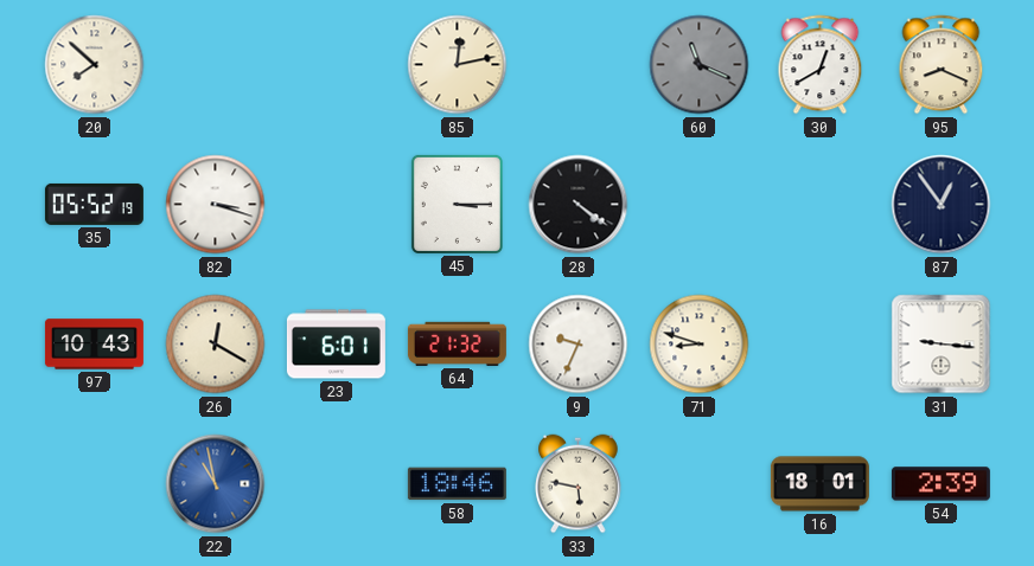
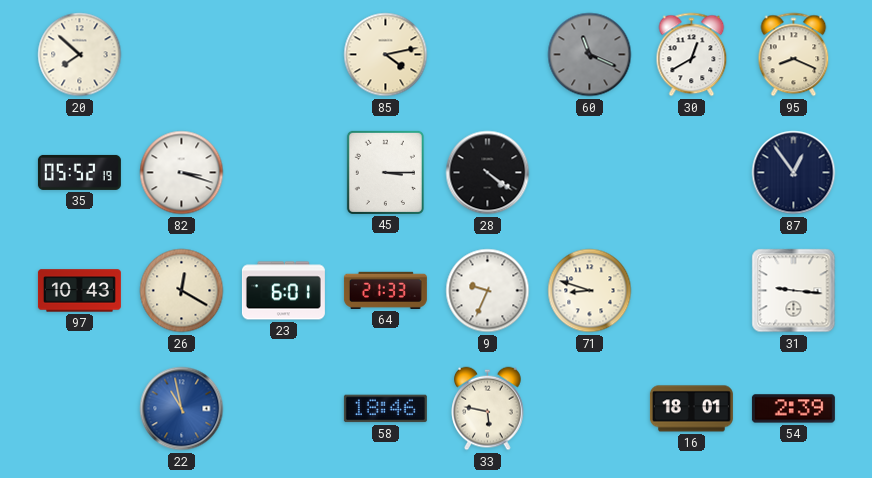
85: 12:13 -> 4:13
64: 21:32 -> 21:33
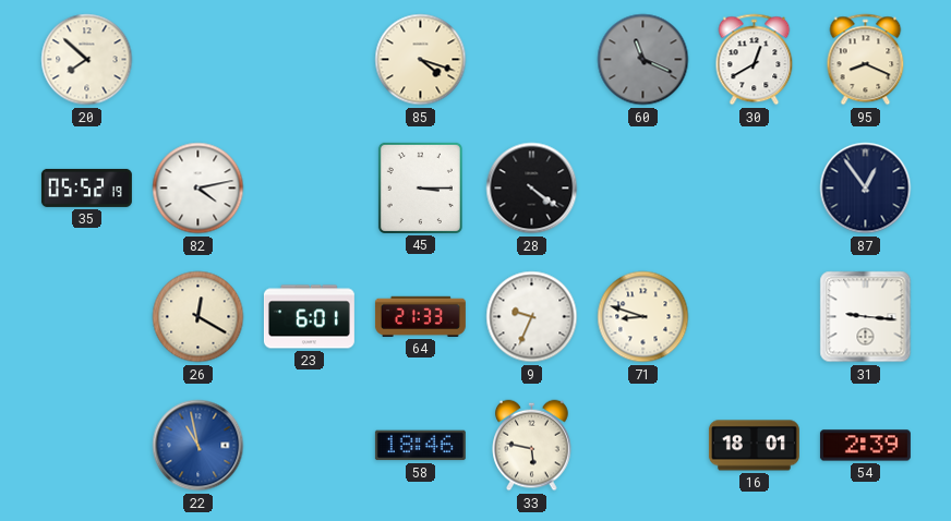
85: 4:13 -> 4:18
82: 3:18 -> 4:13
97: 10:43 -> none
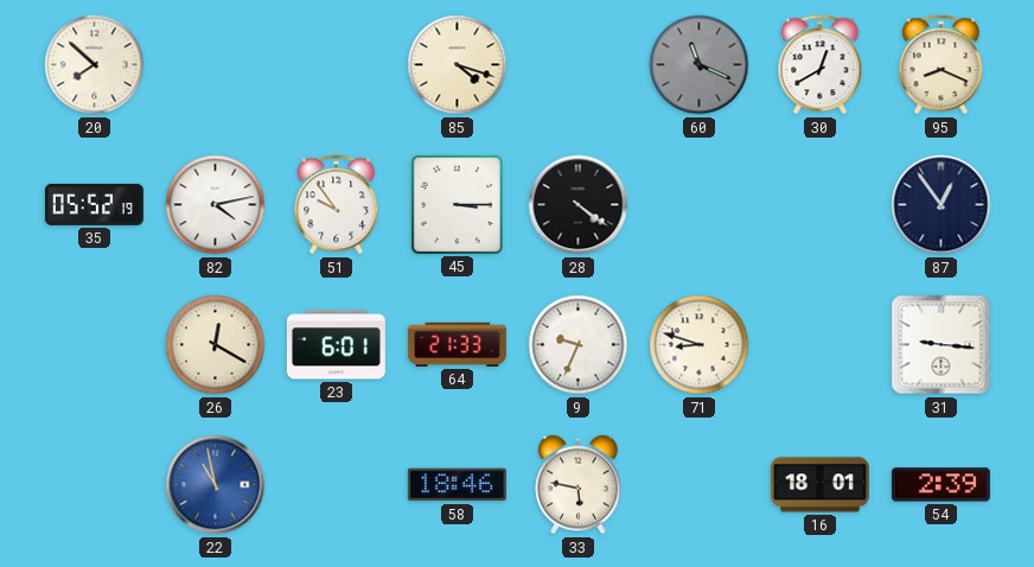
51: none -> 9:54
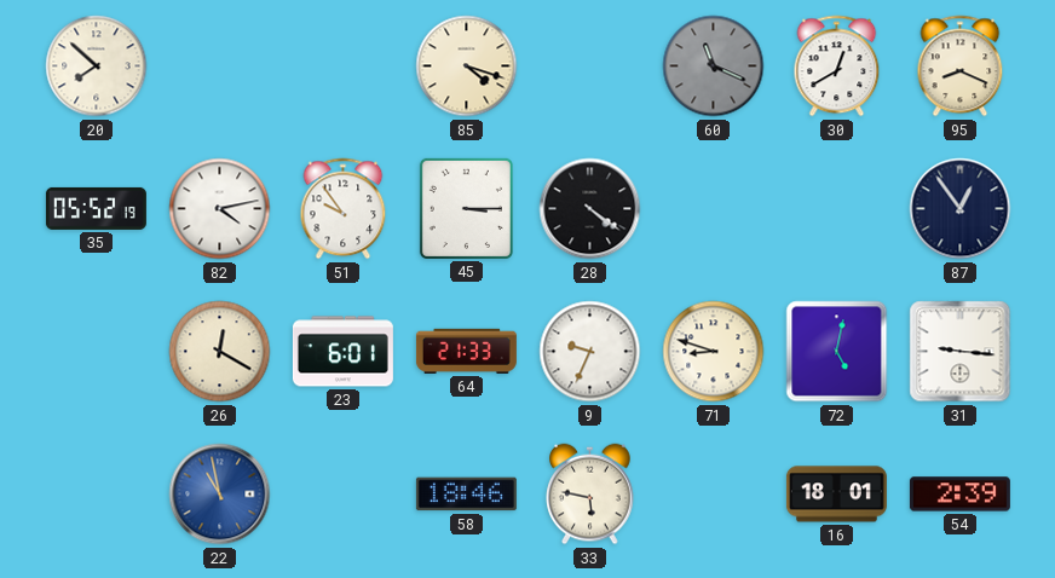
72: none -> 5:02
